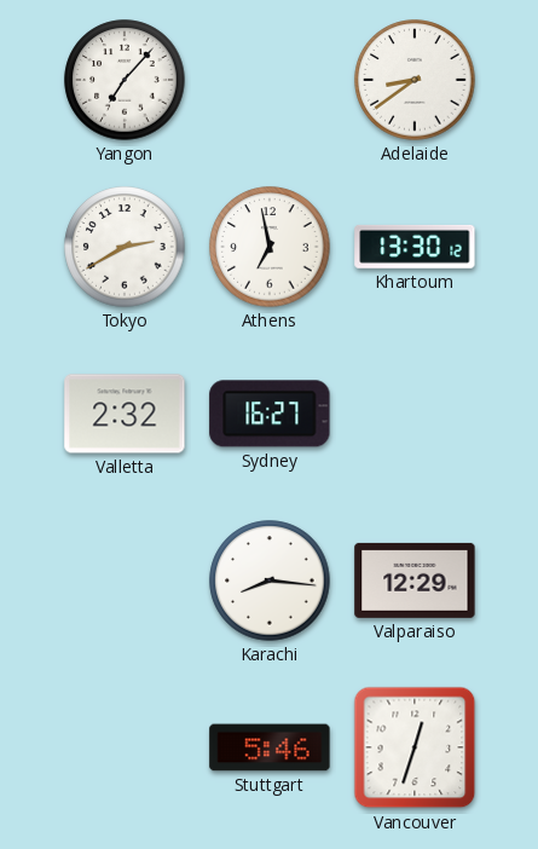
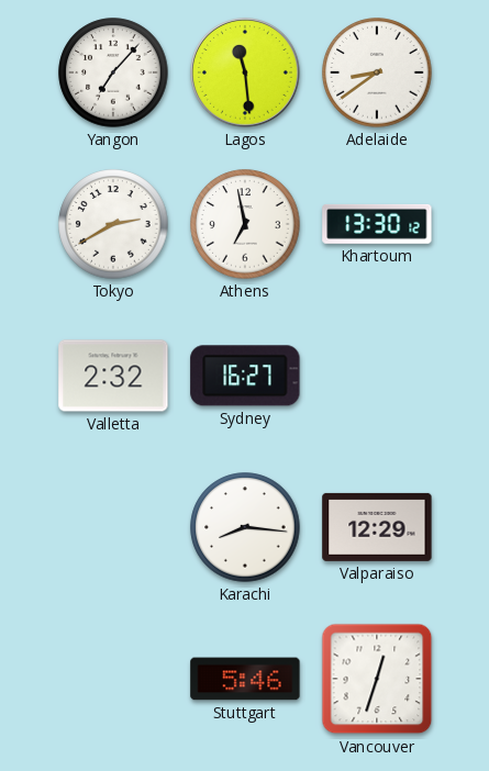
Lagos: none -> 11:29
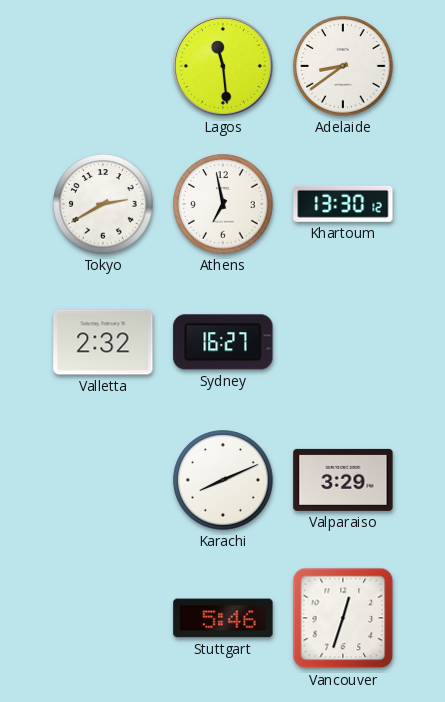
Yangon: 7:07 -> none
Karachi: 8:16 -> 8:11
Valparaiso: 12:29 -> 3:29
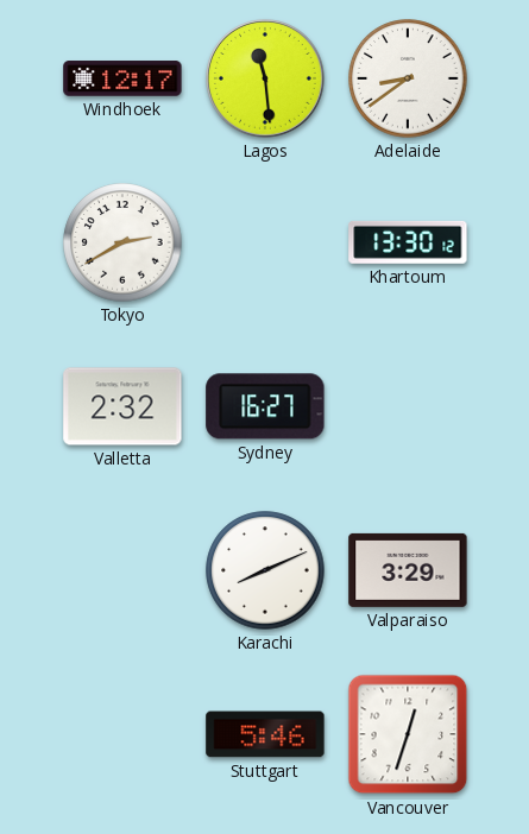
Windhoek: none -> 12:17
Athens: 6:58 -> none
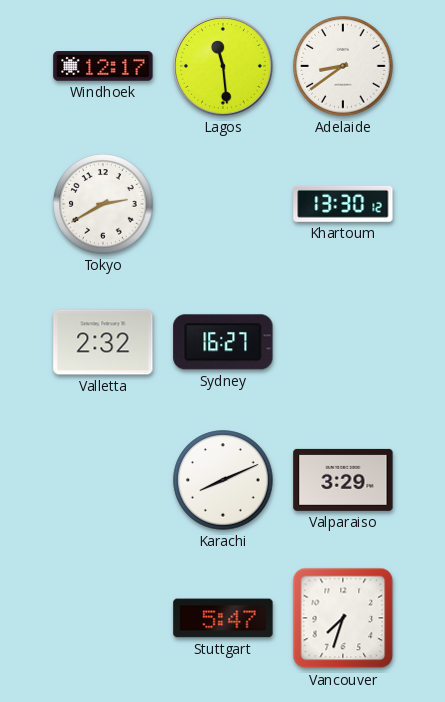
Stuttgart: 5:46 -> 5:47
Vancouver: 12:33 -> 7:33
